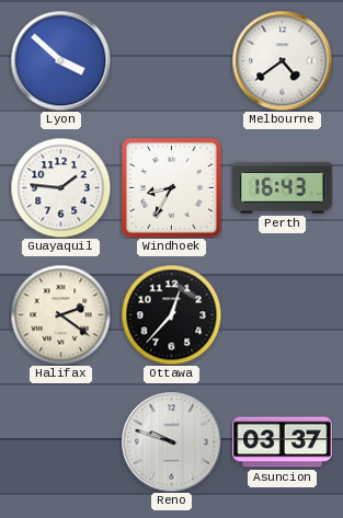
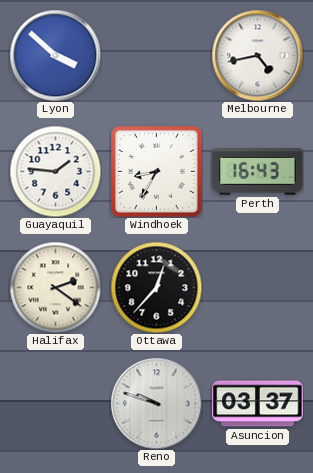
Melbourne: 4:39 -> 4:43
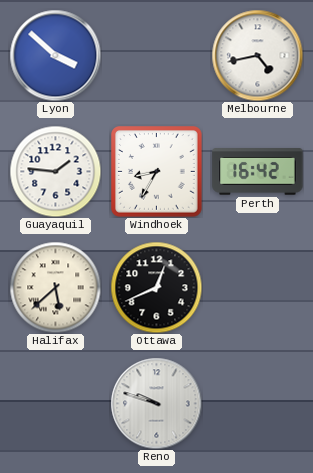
Perth: 16:43 -> 16:42
Halifax: 2:21 -> 5:38
Ottawa: 12:37 -> 12:41
Asuncion: 03:37 -> none
